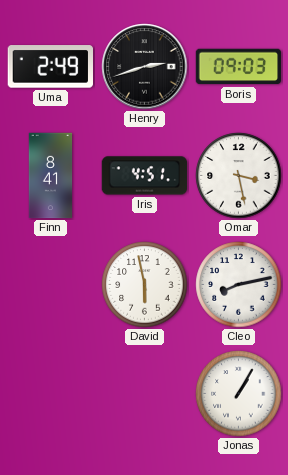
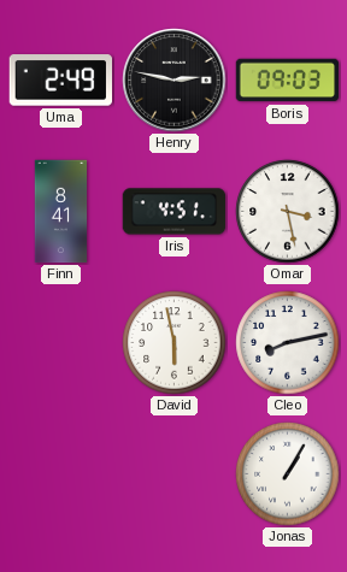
Henry: 2:42 -> 2:47
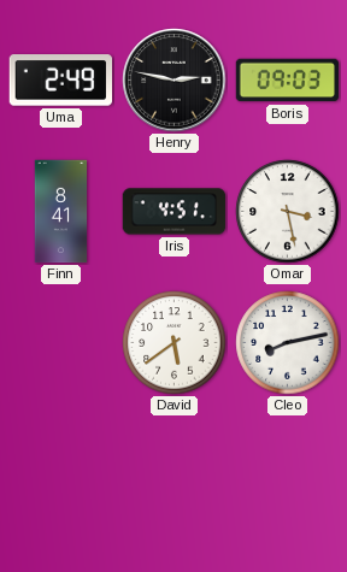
David: 5:58 -> 5:39
Jonas: 1:05 -> none
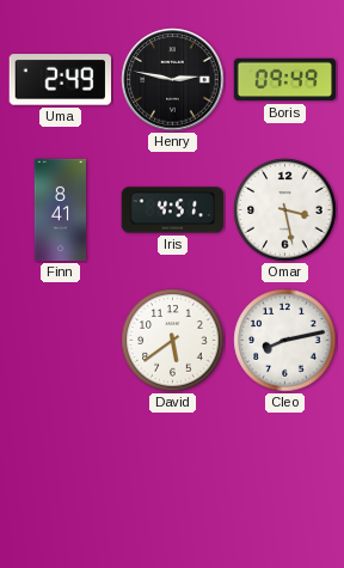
Boris: 09:03 -> 09:49
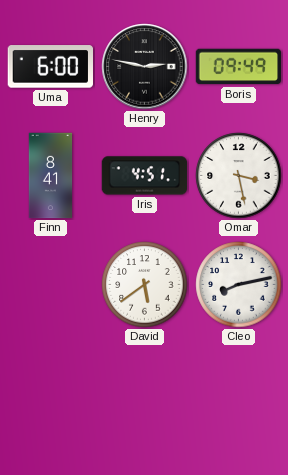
Uma: 2:49 -> 6:00
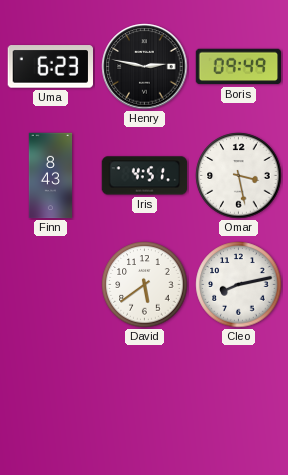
Uma: 6:00 -> 6:23
Finn: 8:41 -> 8:43
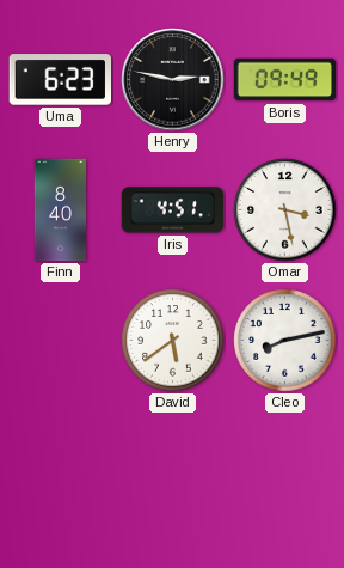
Finn: 8:43 -> 8:40
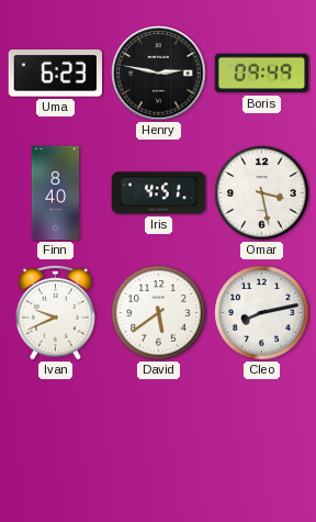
Ivan: none -> 9:41
